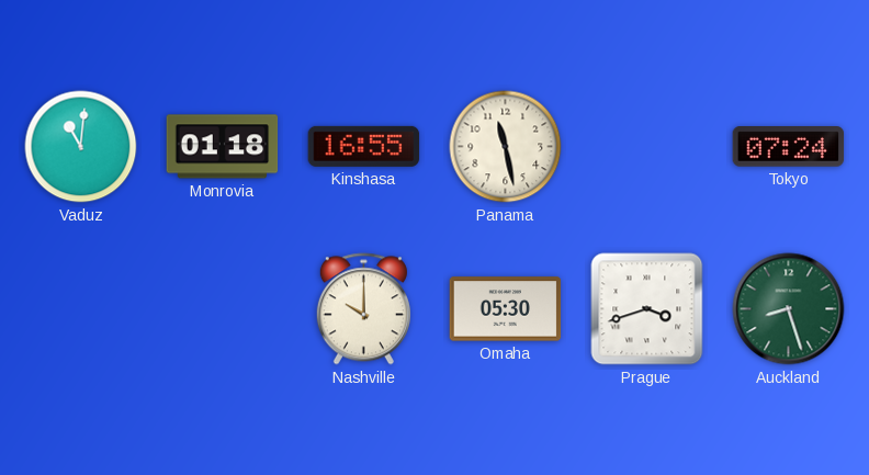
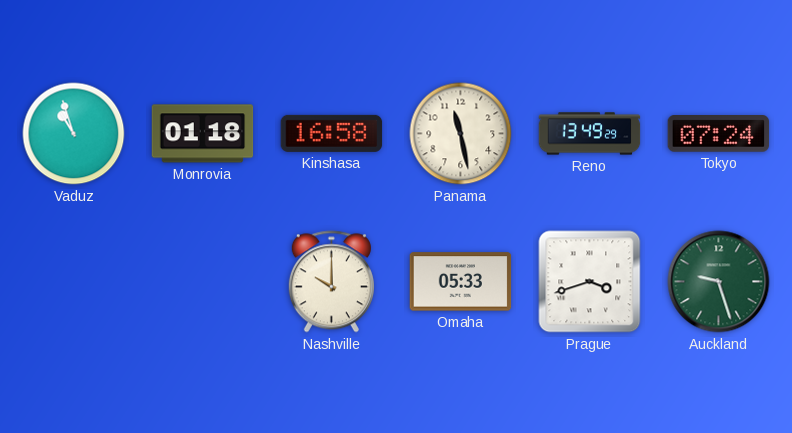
Vaduz: 11:01 -> 10:57
Kinshasa: 16:55 -> 16:58
Reno: none -> 13:49
Omaha: 05:30 -> 05:33
Auckland: 8:27 -> 9:27
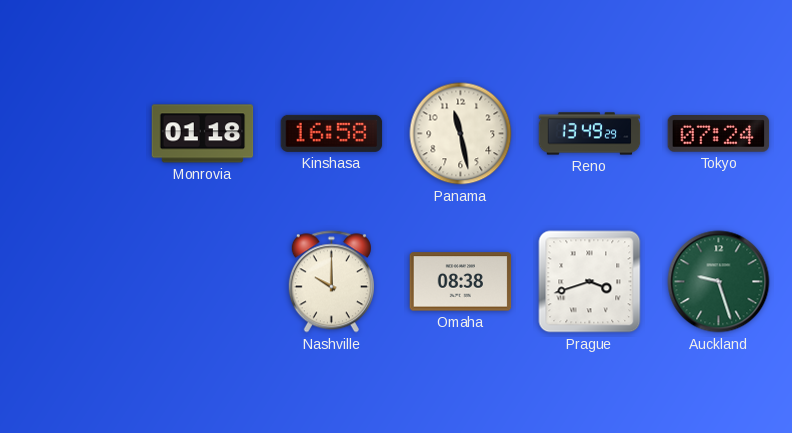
Vaduz: 10:57 -> none
Omaha: 05:33 -> 08:38
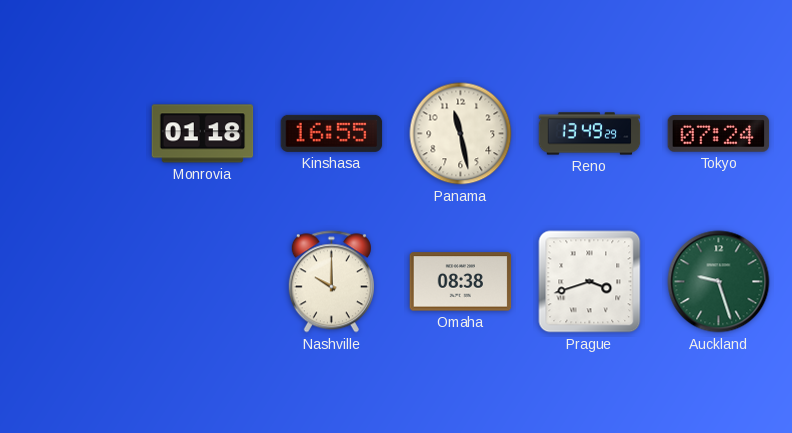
Kinshasa: 16:58 -> 16:55
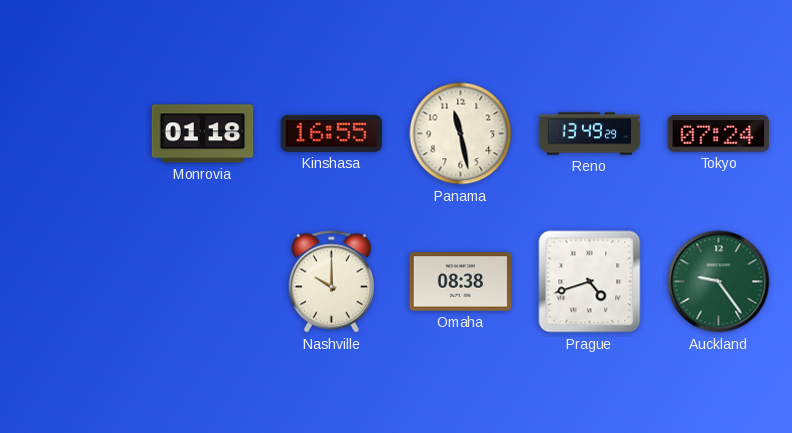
Prague: 3:42 -> 4:42
Auckland: 9:27 -> 9:24
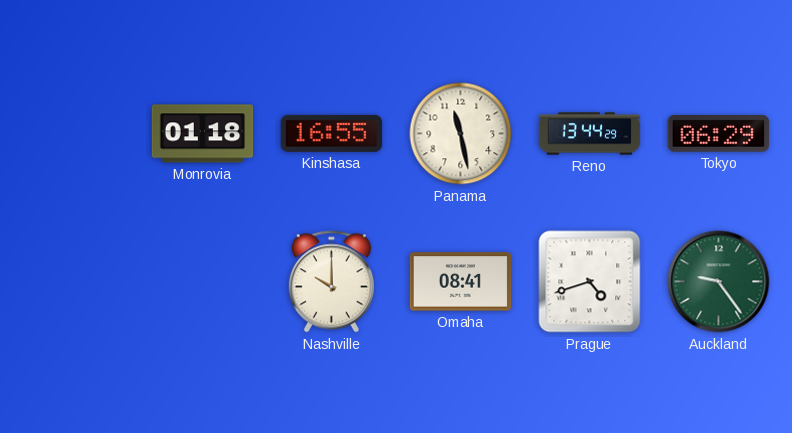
Reno: 13:49 -> 13:44
Tokyo: 07:24 -> 06:29
Omaha: 08:38 -> 08:41
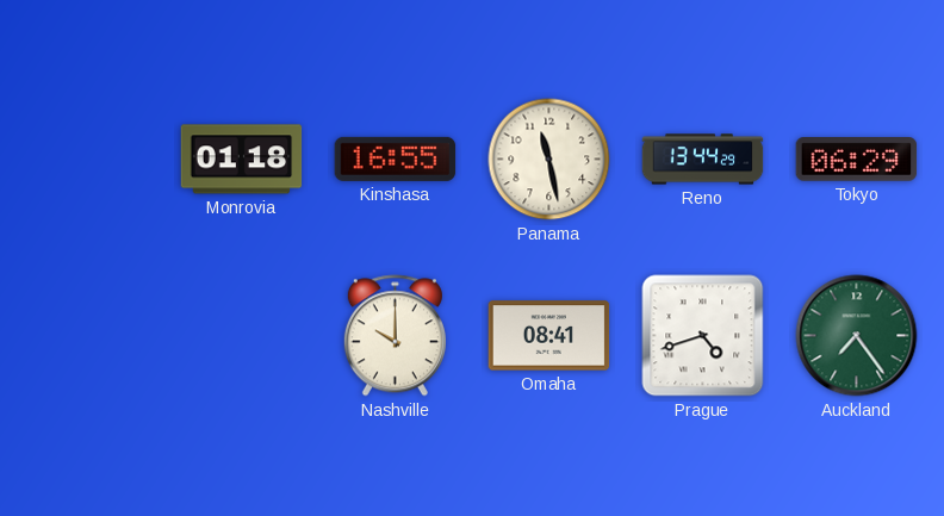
Auckland: 9:24 -> 7:24
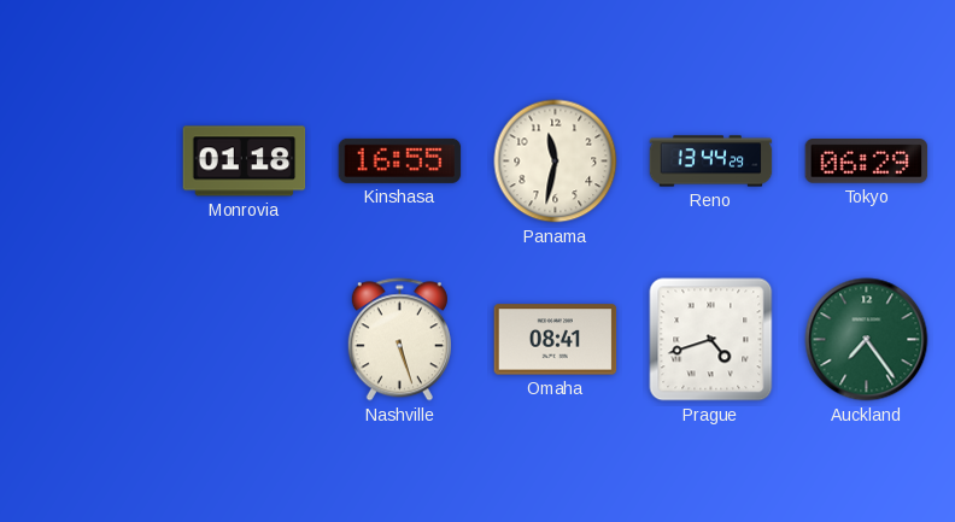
Panama: 11:28 -> 11:32
Nashville: 10:00 -> 5:27
